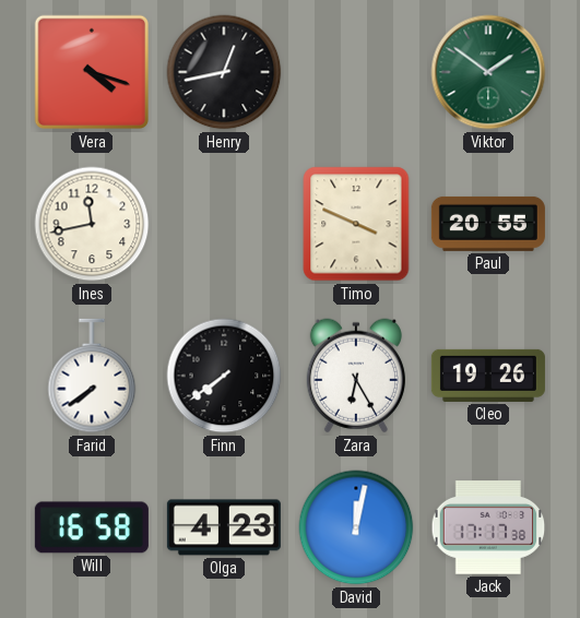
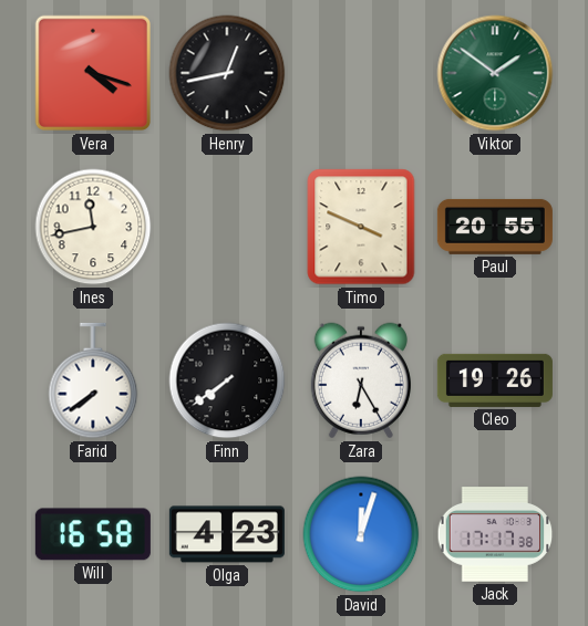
David: 12:02 -> 12:03
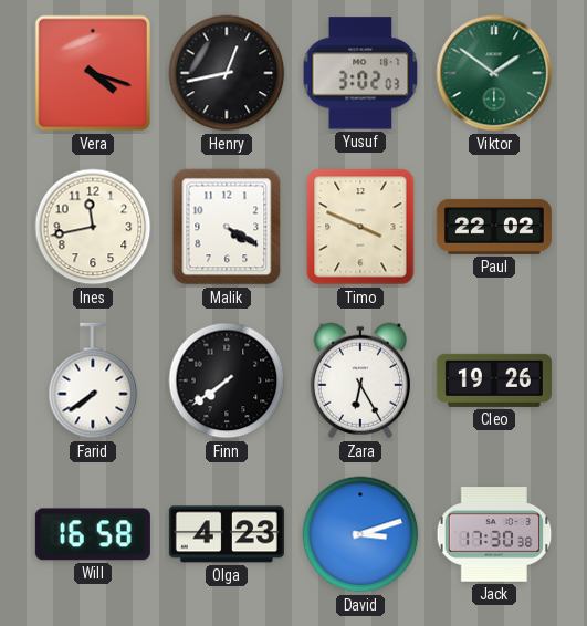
Yusuf: none -> 3:02
Malik: none -> 4:20
Paul: 20:55 -> 22:02
David: 12:03 -> 3:12
Jack: 17:17 -> 17:30
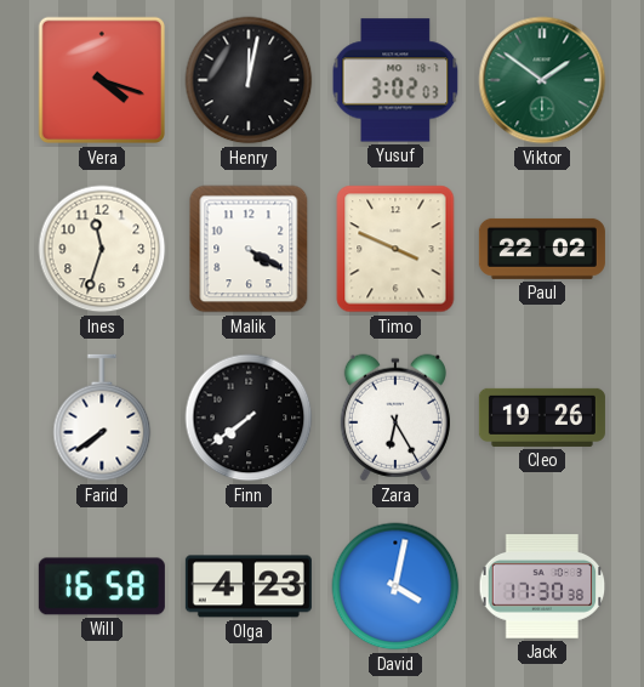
Henry: 12:43 -> 12:02
Ines: 11:43 -> 11:33
David: 3:12 -> 4:02
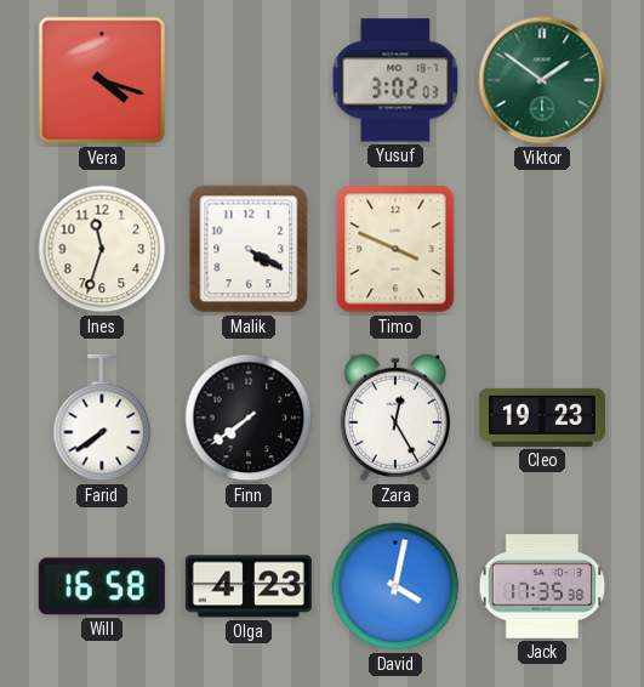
Henry: 12:02 -> none
Paul: 22:02 -> none
Zara: 6:25 -> 12:25
Cleo: 19:26 -> 19:23
Jack: 17:30 -> 17:35
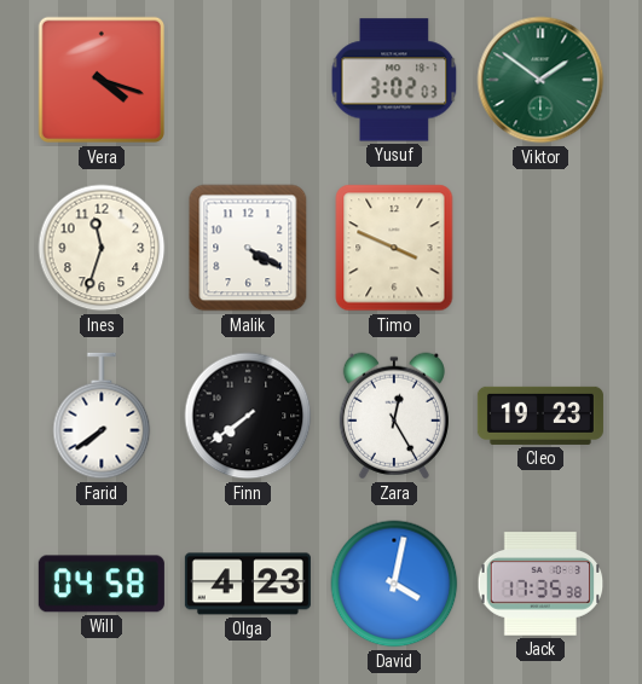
Will: 16:58 -> 04:58
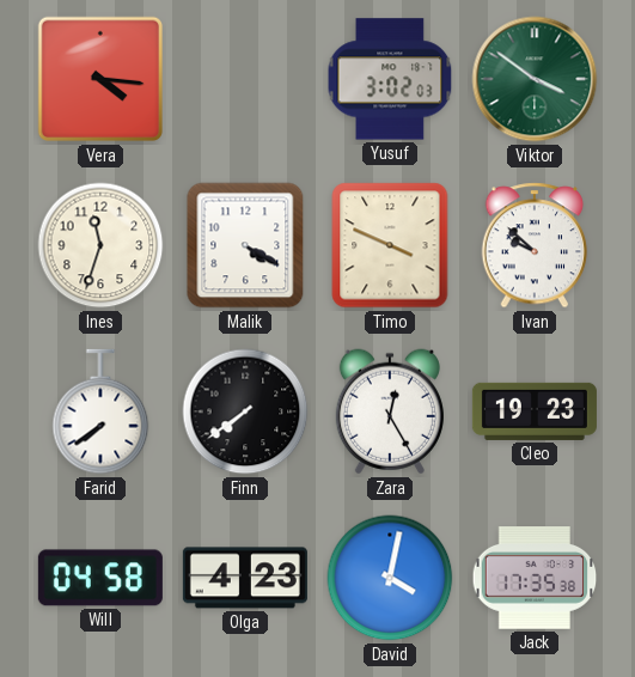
Vera: 4:18 -> 4:16
Viktor: 1:51 -> 3:51
Ivan: none -> 9:52
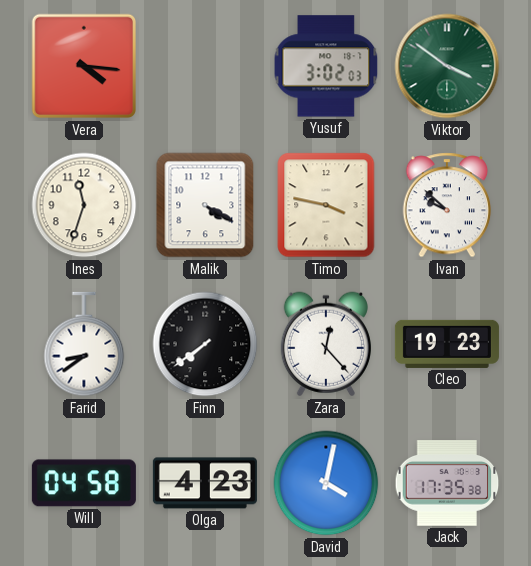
Timo: 3:49 -> 3:47
Farid: 7:39 -> 8:39
Zara: 12:25 -> 12:23
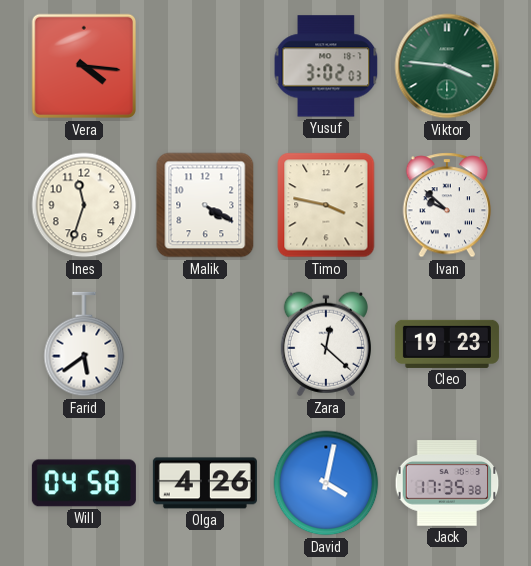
Viktor: 3:51 -> 3:46
Farid: 8:39 -> 5:39
Finn: 7:39 -> none
Zara: 12:23 -> 12:22
Olga: 4:23 -> 4:26
